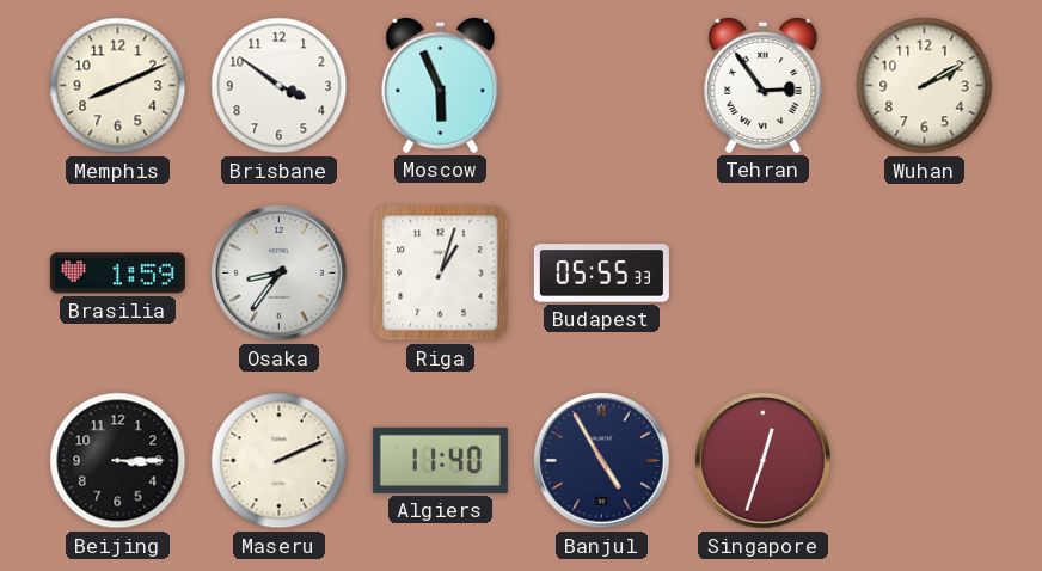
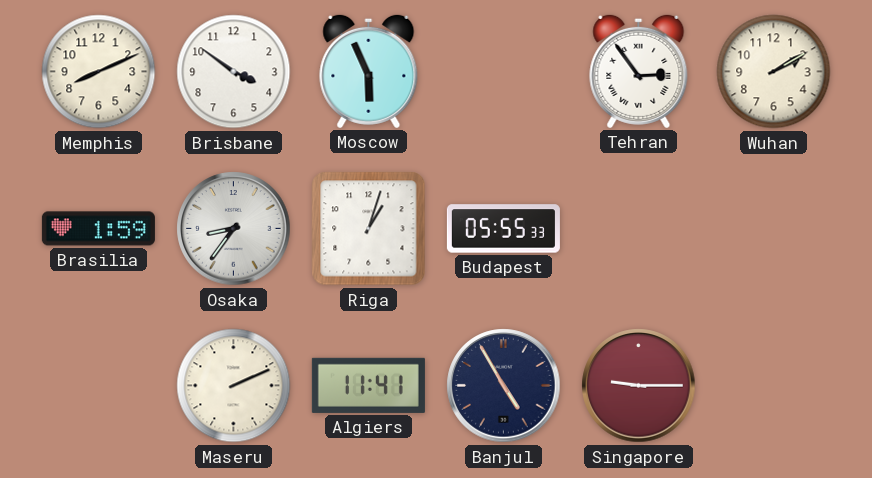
Beijing: 3:15 -> none
Algiers: 11:40 -> 11:41
Singapore: 12:33 -> 9:15
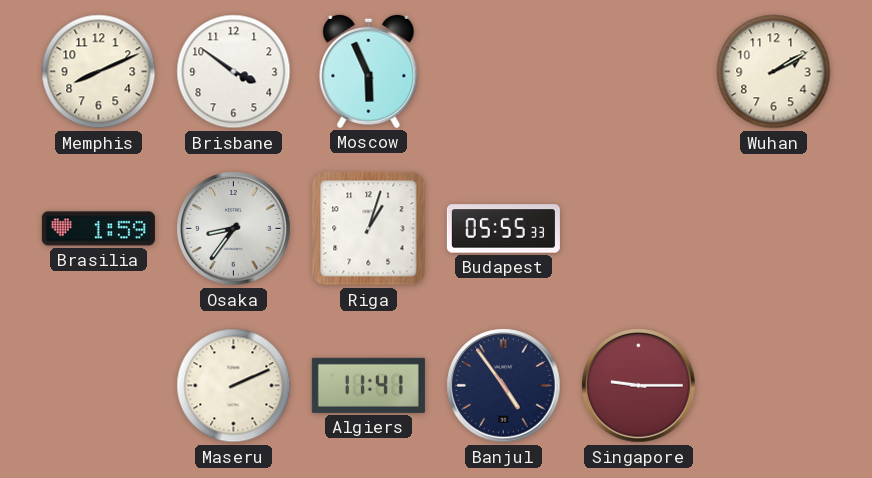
Tehran: 2:54 -> none
Banjul: 4:55 -> 4:54
